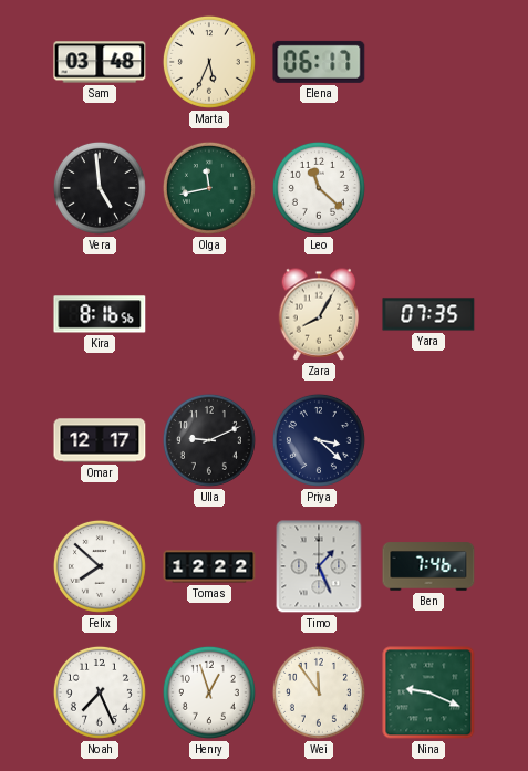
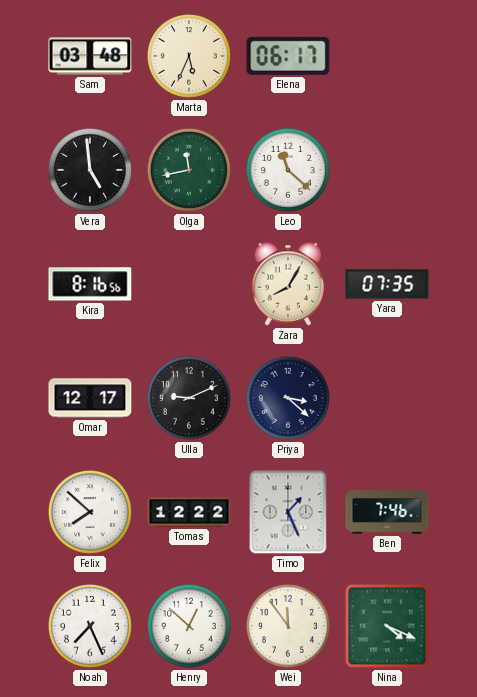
Henry: 12:57 -> 12:52
Nina: 9:19 -> 4:19
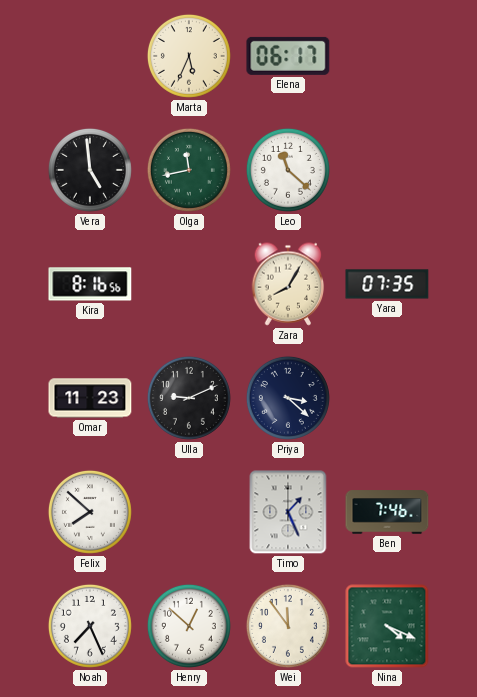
Sam: 03:48 -> none
Omar: 12:17 -> 11:23
Tomas: 12:22 -> none
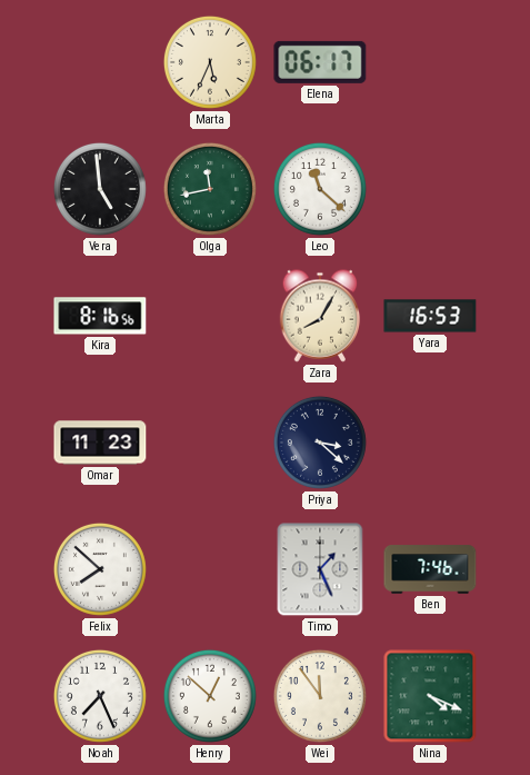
Yara: 07:35 -> 16:53
Ulla: 9:11 -> none
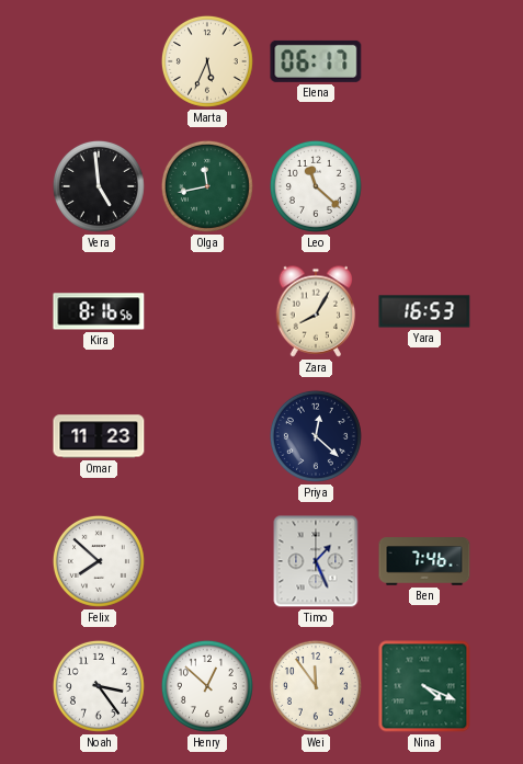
Priya: 3:22 -> 12:22
Noah: 7:26 -> 3:24
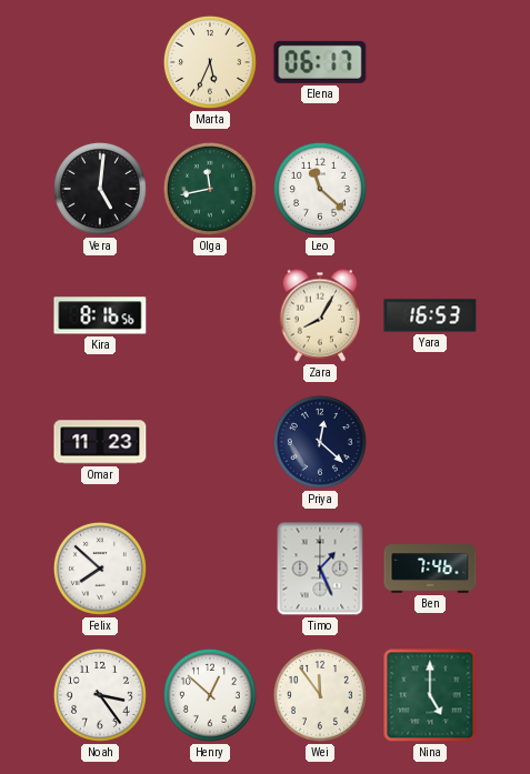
Vera: 4:59 -> 5:01
Nina: 4:19 -> 5:00
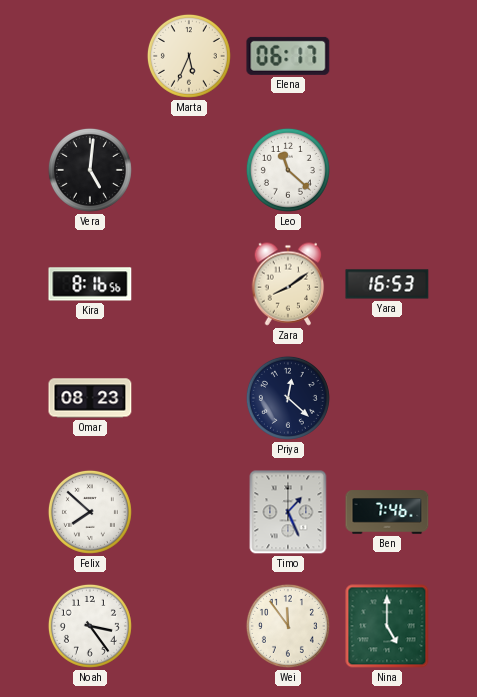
Olga: 11:43 -> none
Zara: 8:05 -> 8:09
Omar: 11:23 -> 08:23
Henry: 12:52 -> none
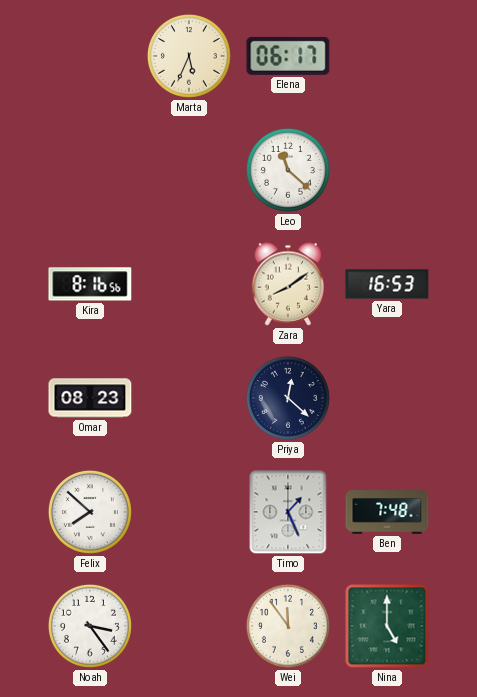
Vera: 5:01 -> none
Ben: 7:46 -> 7:48
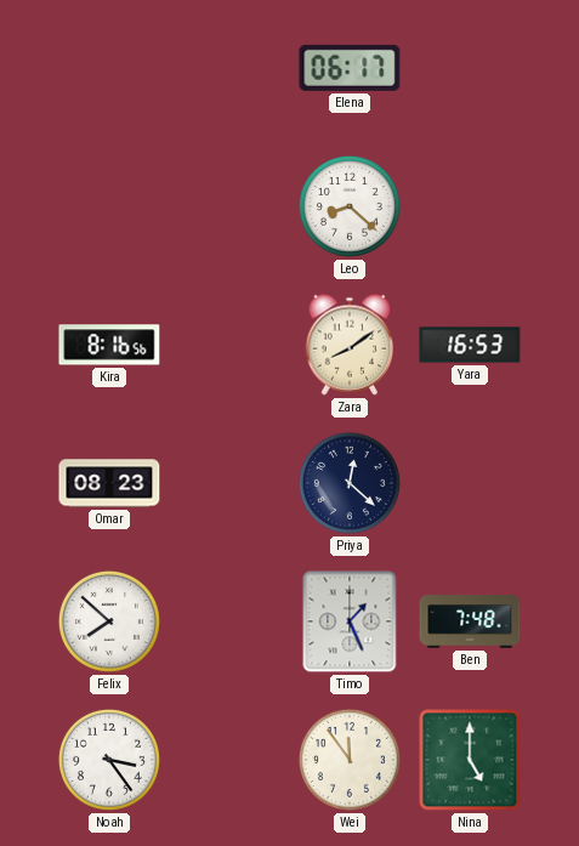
Marta: 5:34 -> none
Leo: 11:22 -> 8:22
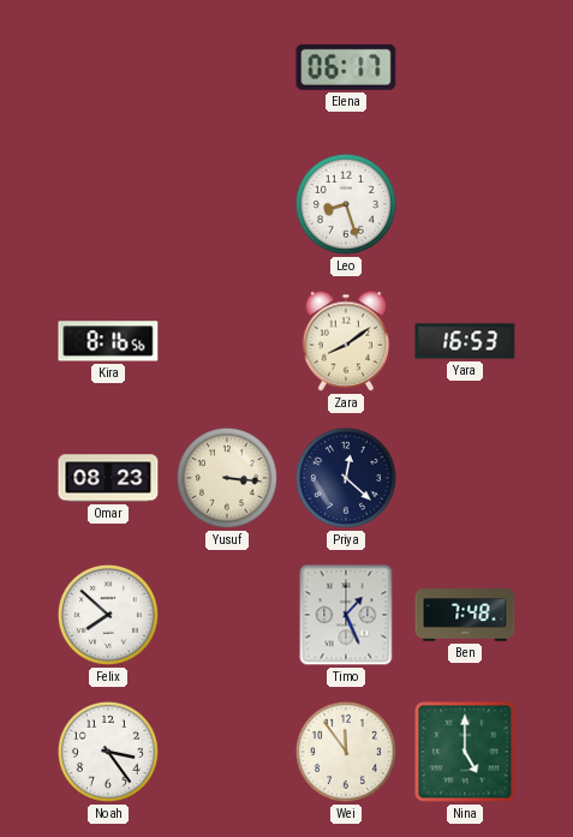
Leo: 8:22 -> 8:27
Yusuf: none -> 3:16
